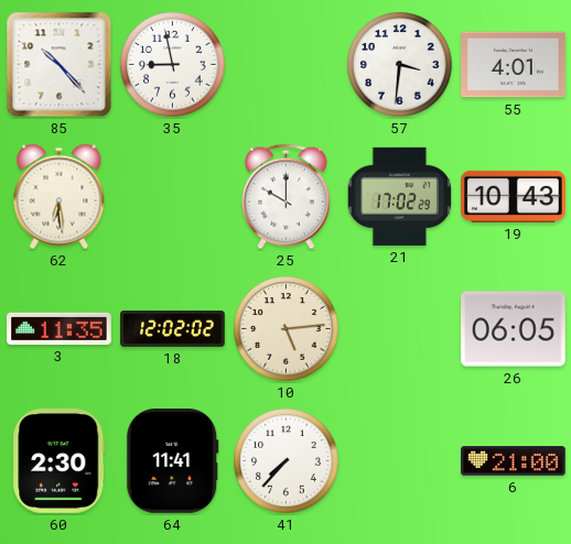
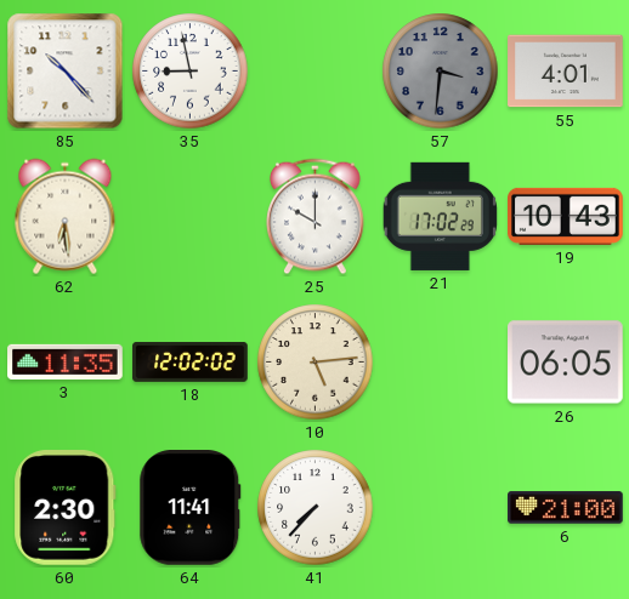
57 dial: white -> grey
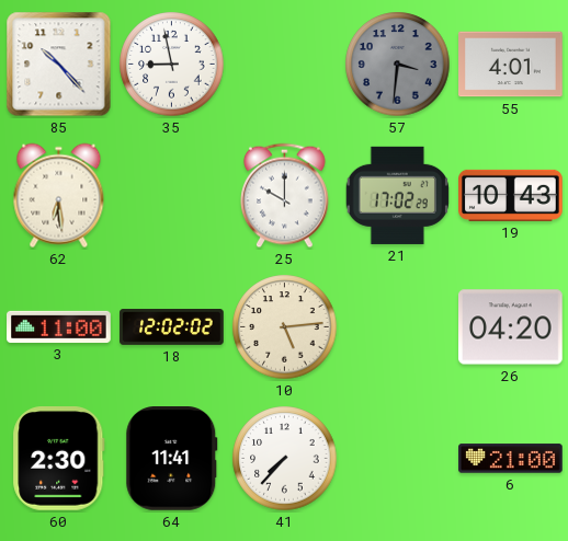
3: 11:35 -> 11:00
26: 06:05 -> 04:20
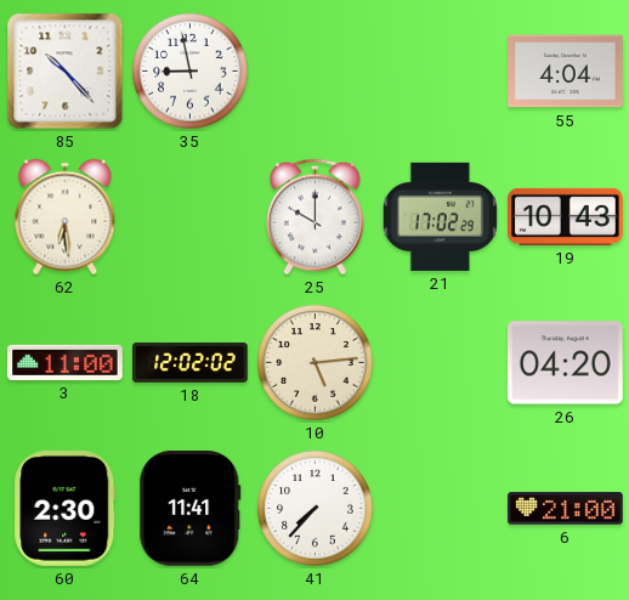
57: 3:31 -> none
55: 4:01 -> 4:04
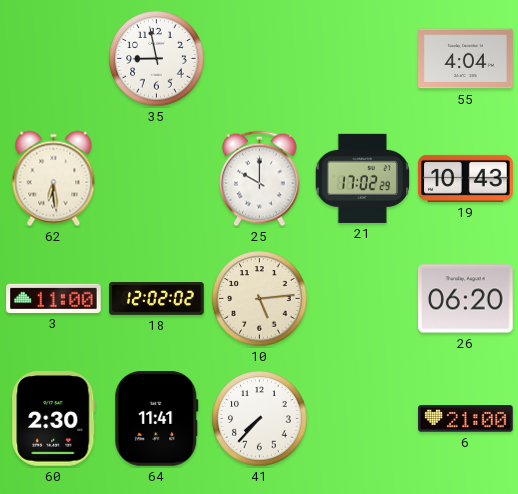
85: 10:23 -> none
26: 04:20 -> 06:20
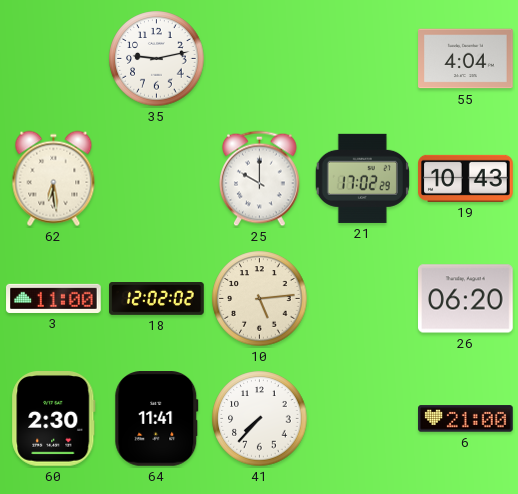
35: 8:58 -> 9:13
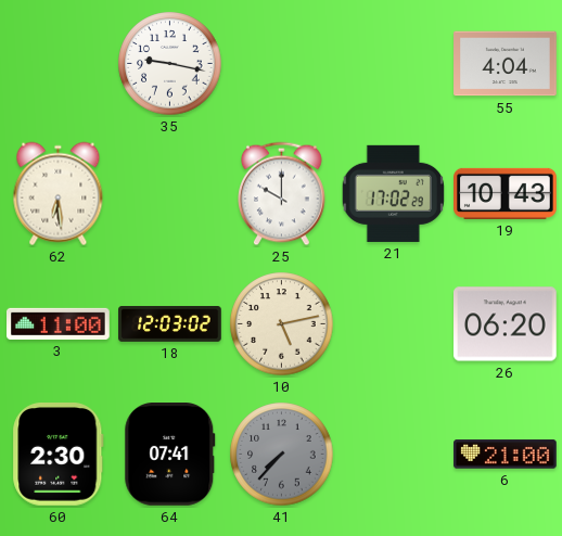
35: 9:13 -> 9:17
18: 12:02 -> 12:03
10: 5:14 -> 5:13
64: 11:41 -> 07:41
41 dial: white -> grey
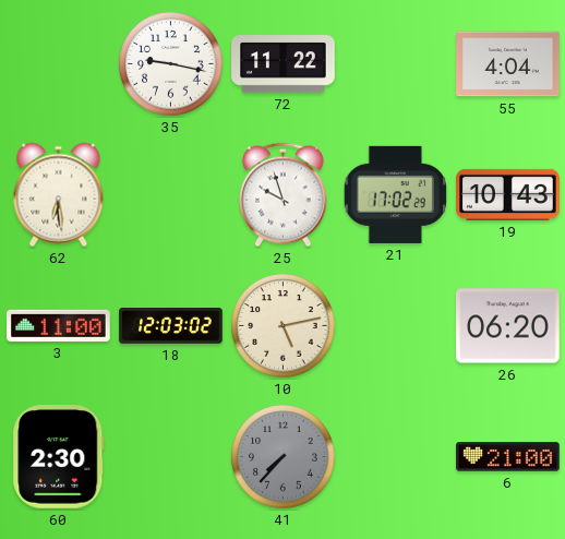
72: none -> 11:22
25: 10:00 -> 9:57
64: 07:41 -> none
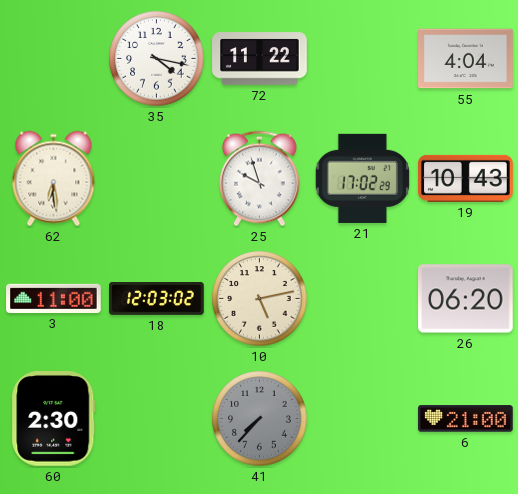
35: 9:17 -> 4:17
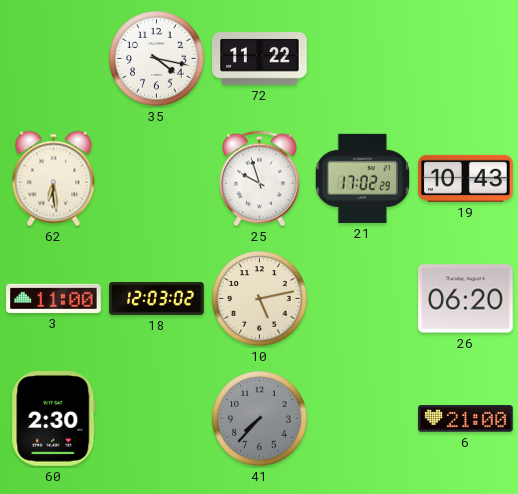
55: 4:04 -> none
